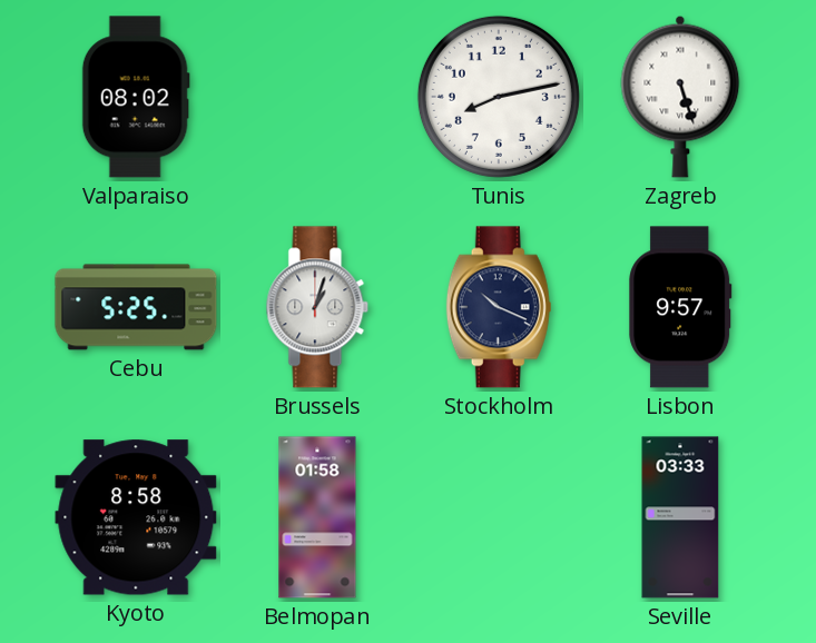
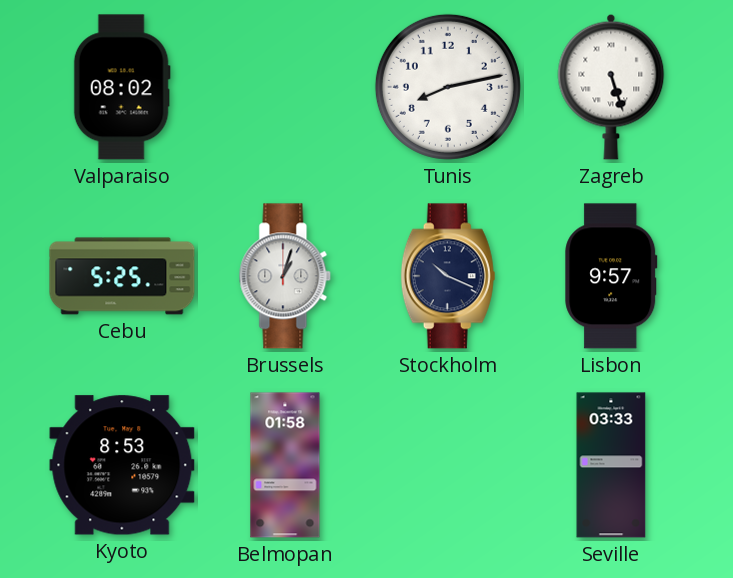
Kyoto: 8:58 -> 8:53
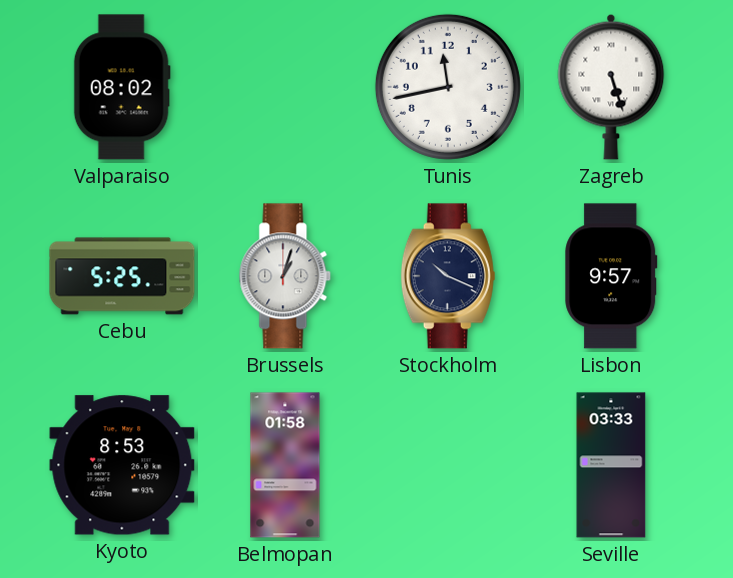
Tunis: 8:13 -> 11:43
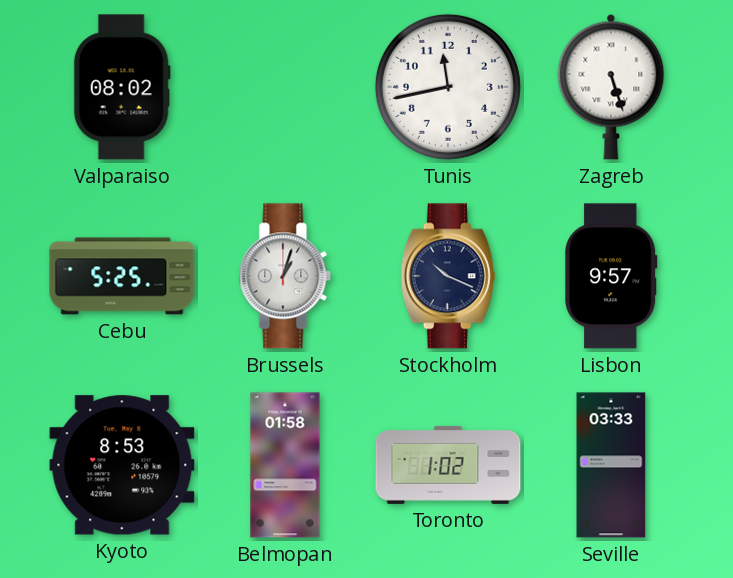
Toronto: none -> 1:02
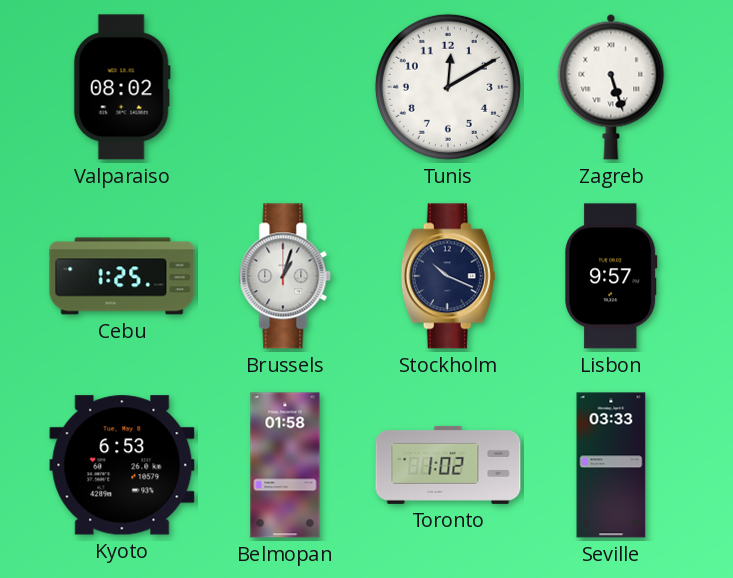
Tunis: 11:43 -> 12:10
Cebu: 5:25 -> 1:25
Kyoto: 8:53 -> 6:53
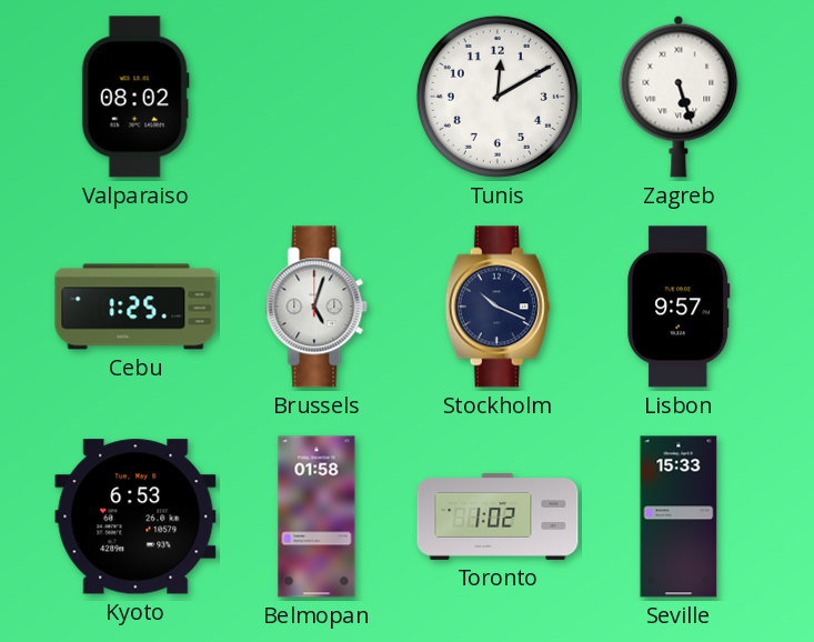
Brussels: 1:03 -> 5:03
Seville: 03:33 -> 15:33
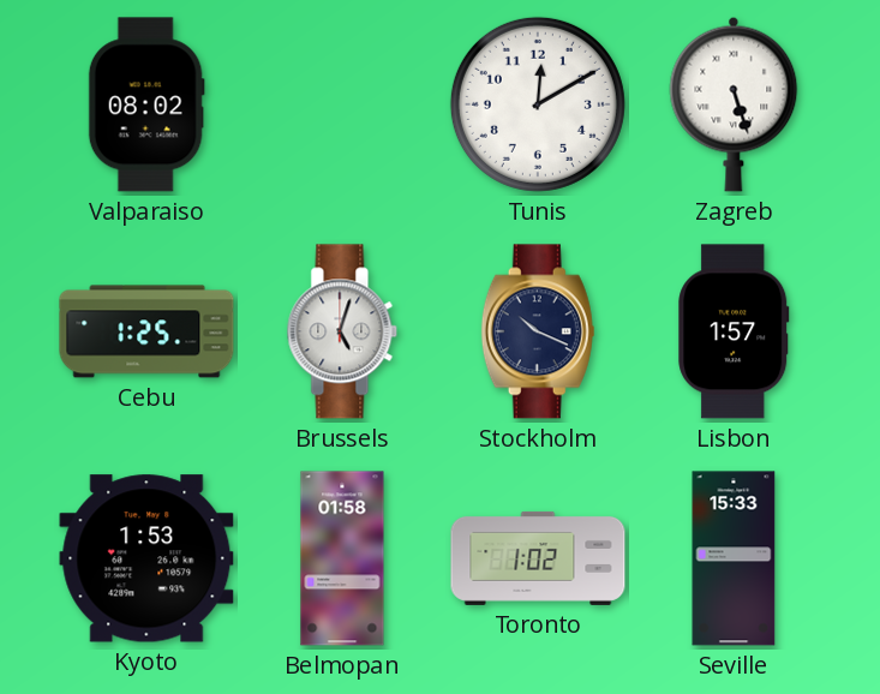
Lisbon: 9:57 -> 1:57
Kyoto: 6:53 -> 1:53
